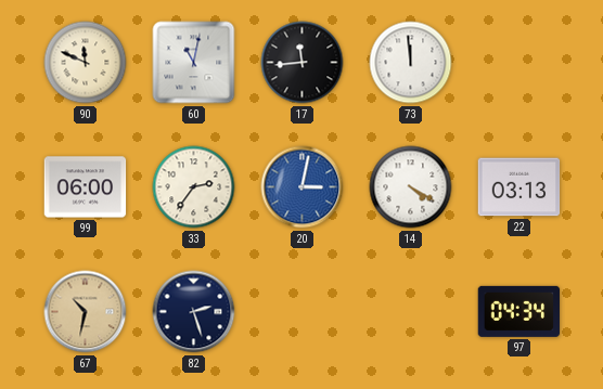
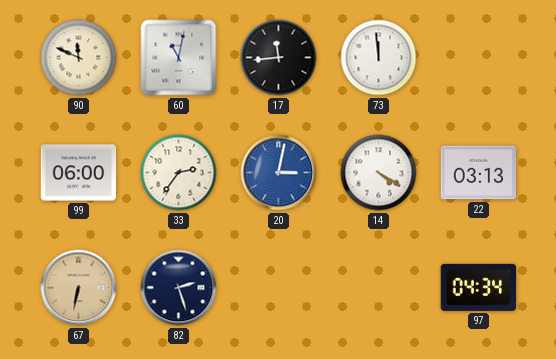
67: 10:32 -> 6:32
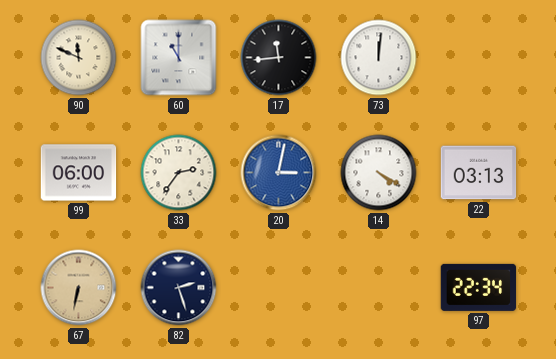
60: 11:02 -> 11:00
73: 11:59 -> 12:01
97: 04:34 -> 22:34
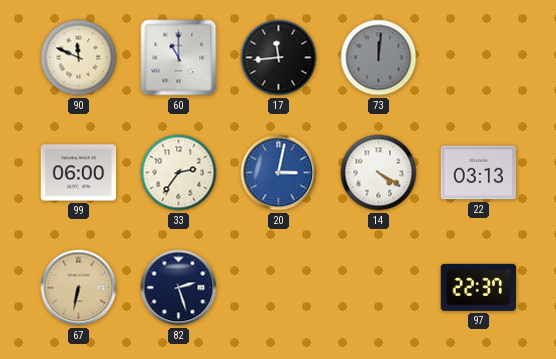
73 dial: white -> grey
97: 22:34 -> 22:37
